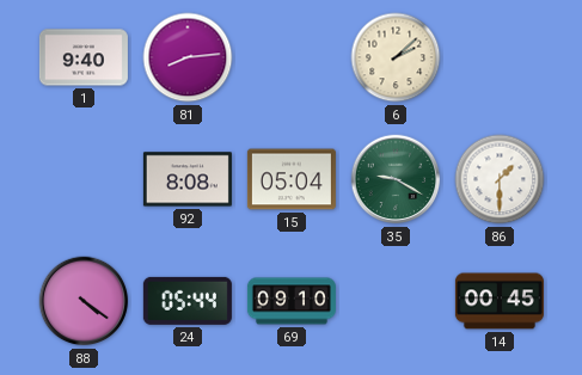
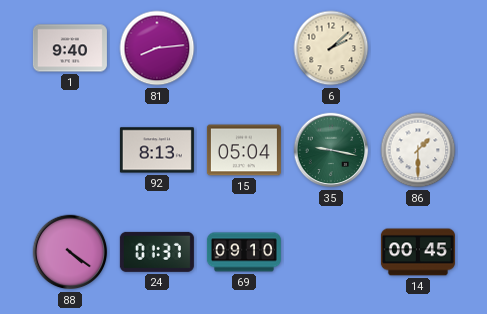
92: 8:08 -> 8:13
35: 9:20 -> 9:17
24: 05:44 -> 01:37
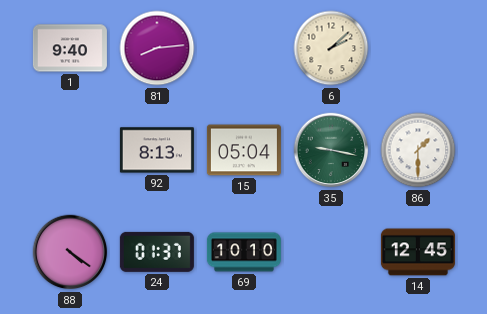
69: 09:10 -> 10:10
14: 00:45 -> 12:45
